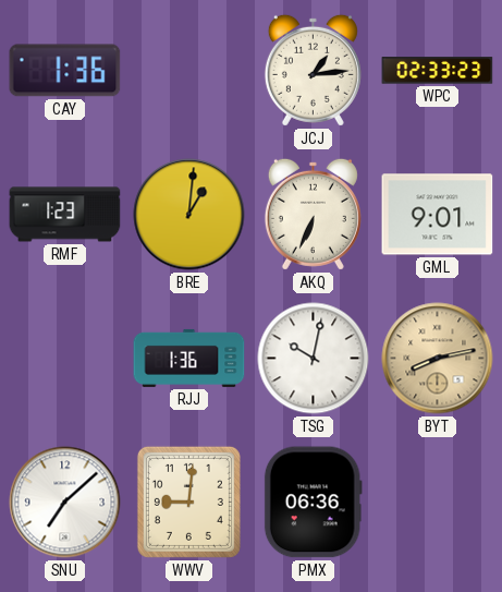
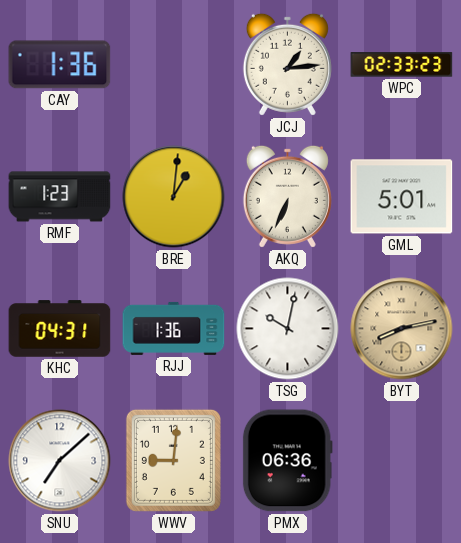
GML: 9:01 -> 5:01
KHC: none -> 04:31
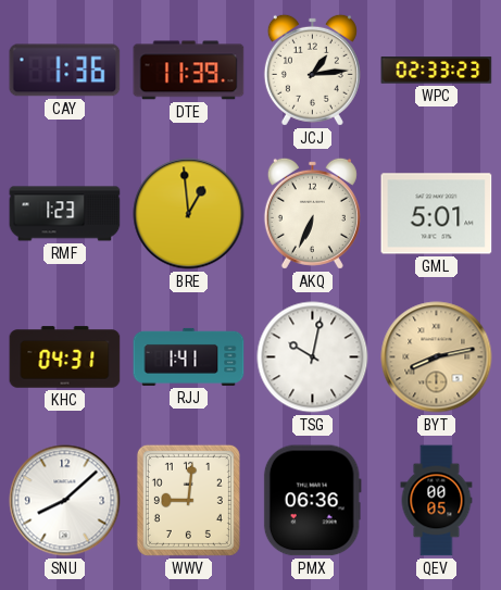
DTE: none -> 11:39
BRE: 1:01 -> 12:59
RJJ: 1:36 -> 1:41
SNU: 7:08 -> 8:08
QEV: none -> 00:05
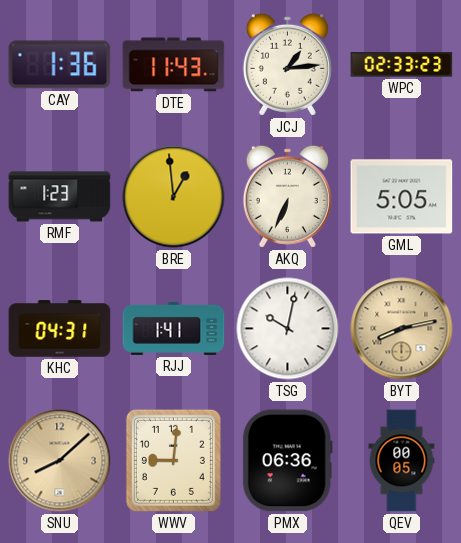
DTE: 11:39 -> 11:43
GML: 5:01 -> 5:05
SNU dial: white -> champagne
